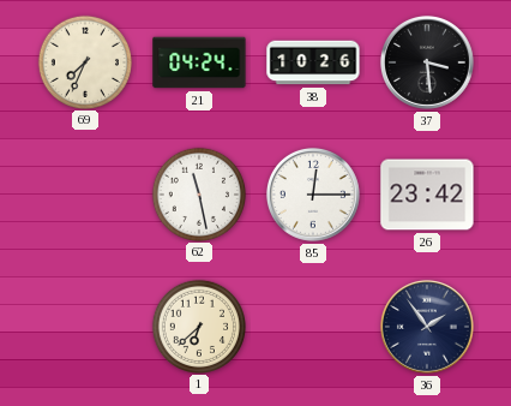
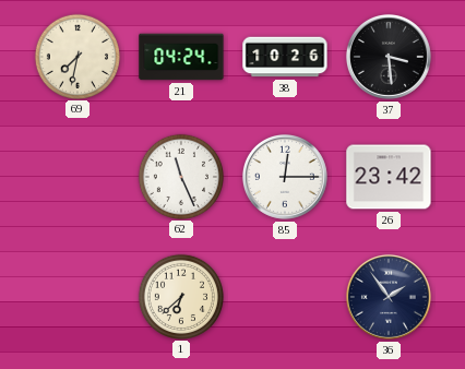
69: 7:34 -> 7:32
62: 11:28 -> 11:26
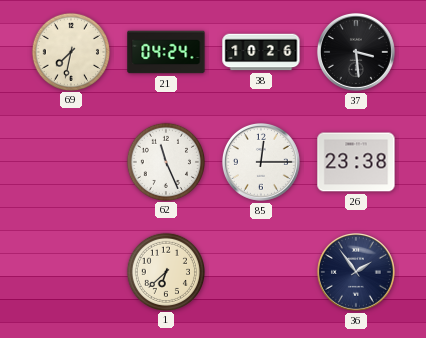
26: 23:42 -> 23:38
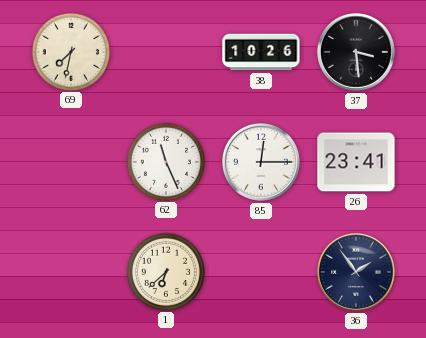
21: 04:24 -> none
26: 23:38 -> 23:41
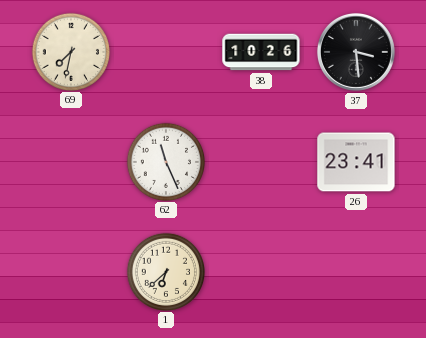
85: 12:15 -> none
36: 1:54 -> none
